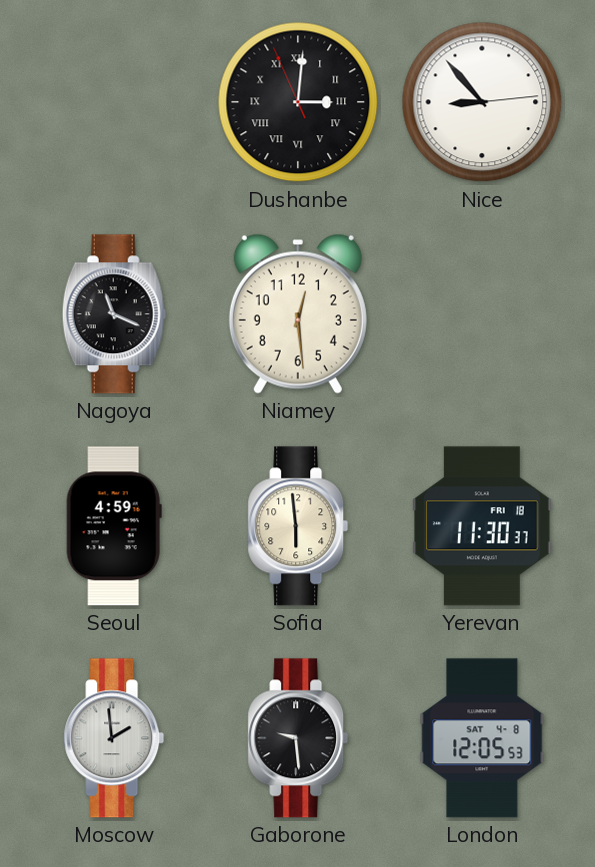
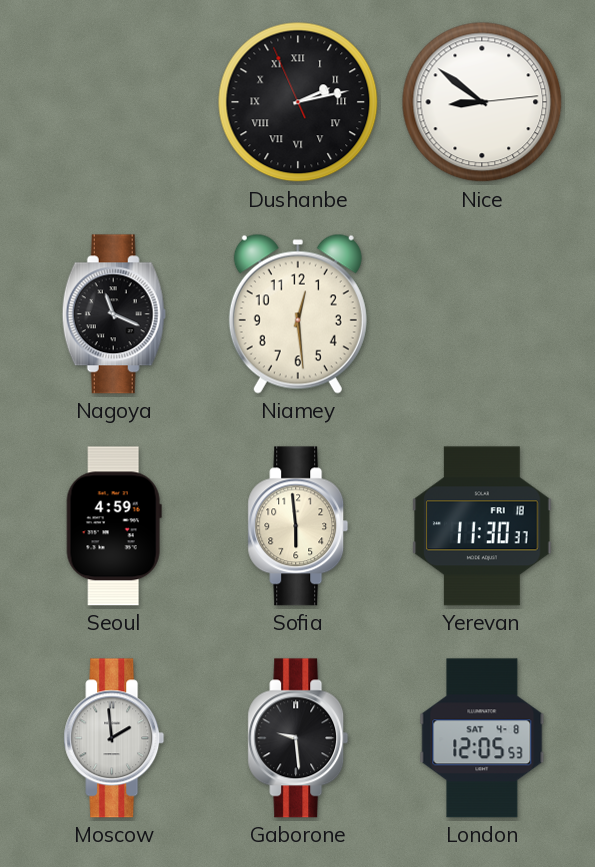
Dushanbe: 3:00 -> 2:12
Nice: 8:53 -> 8:51
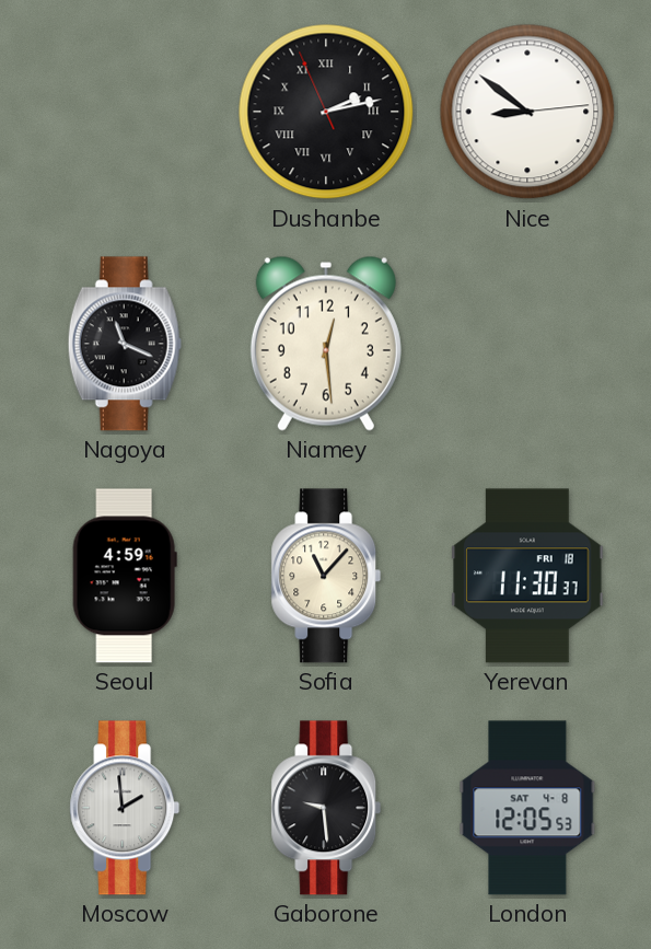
Sofia: 5:59 -> 11:07
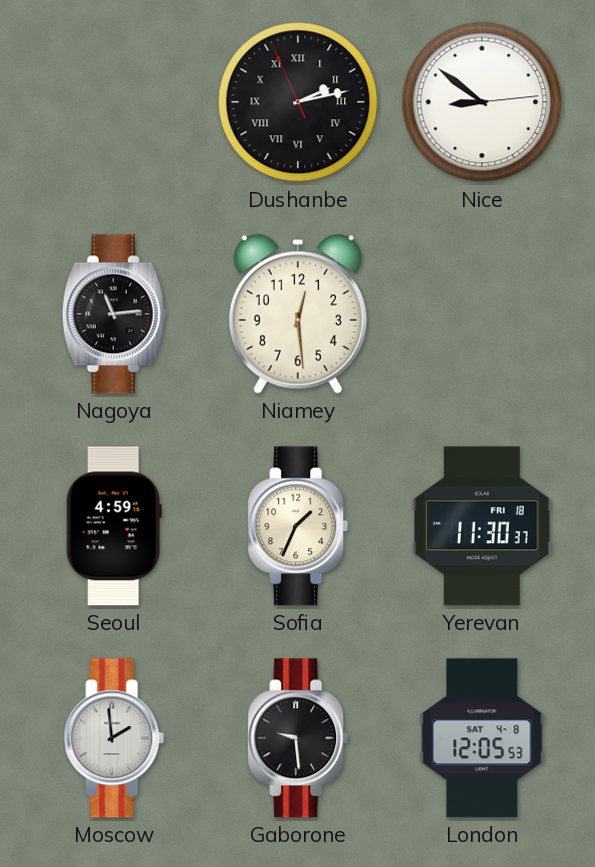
Nagoya: 11:19 -> 11:14
Sofia: 11:07 -> 1:34
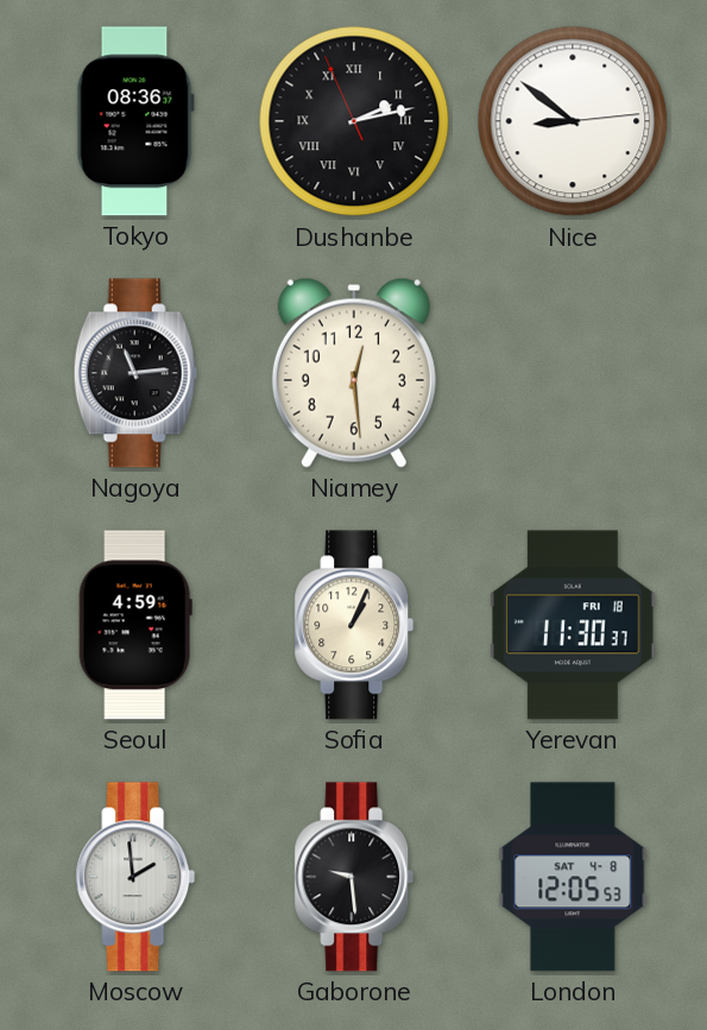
Tokyo: none -> 08:36
Sofia: 1:34 -> 1:04
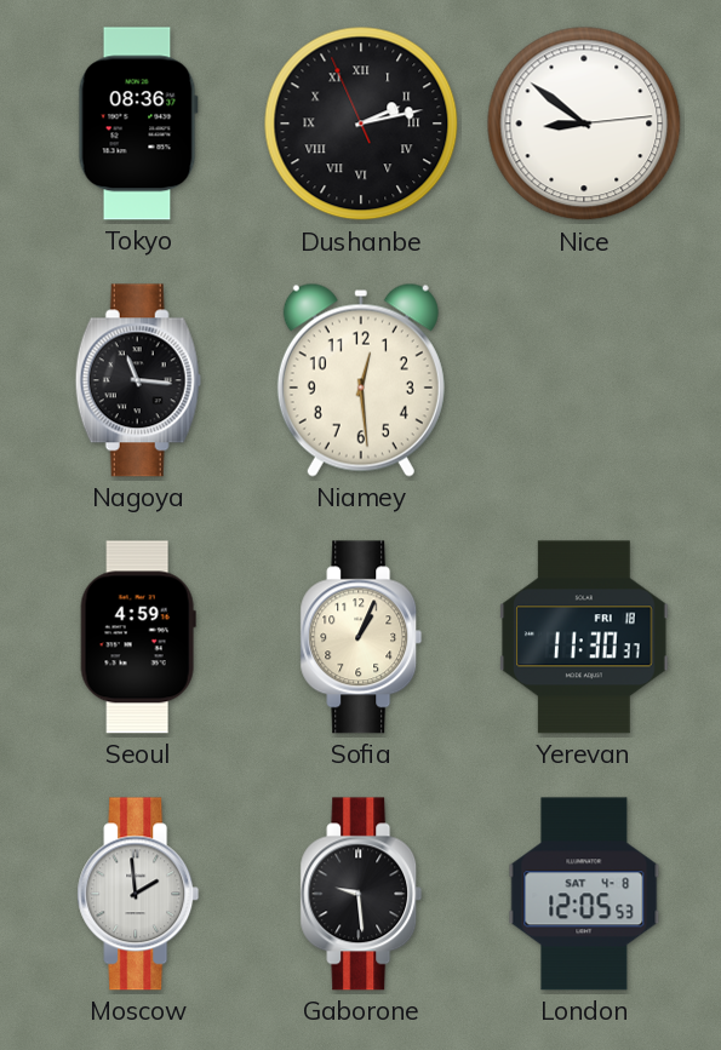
Nagoya: 11:14 -> 11:16
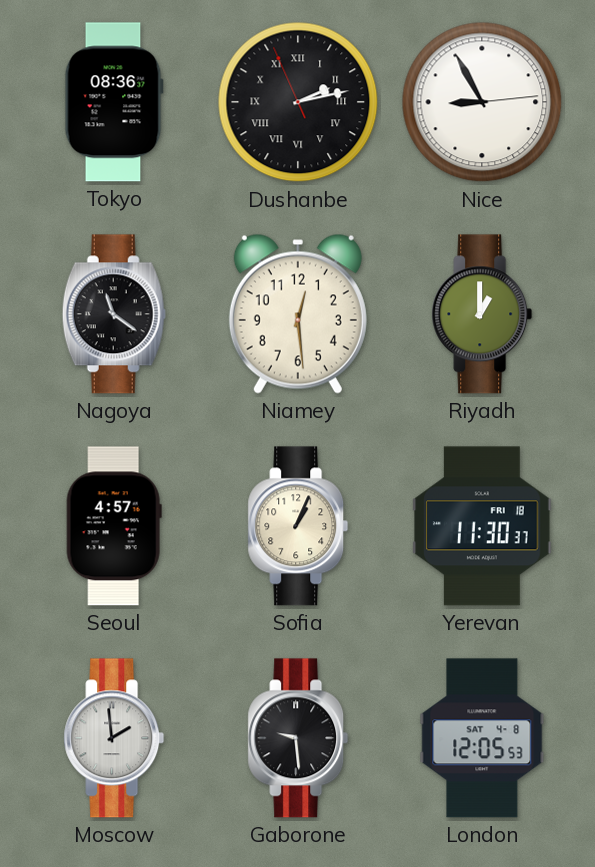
Nice: 8:51 -> 8:55
Nagoya: 11:16 -> 11:21
Riyadh: none -> 1:00
Seoul: 4:59 -> 4:57
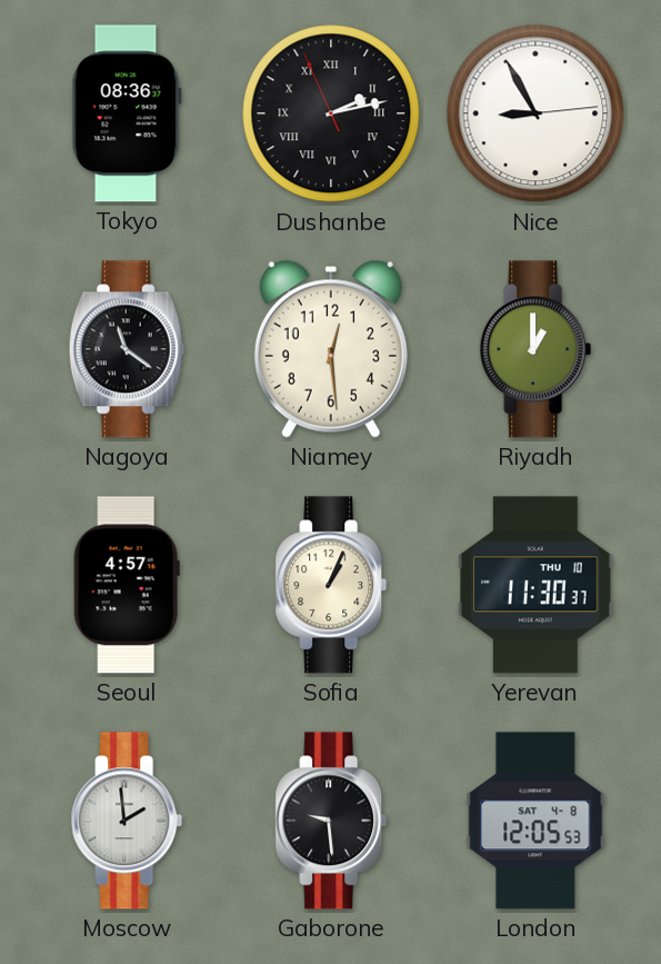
Yerevan date: FRI 18 -> THU 10
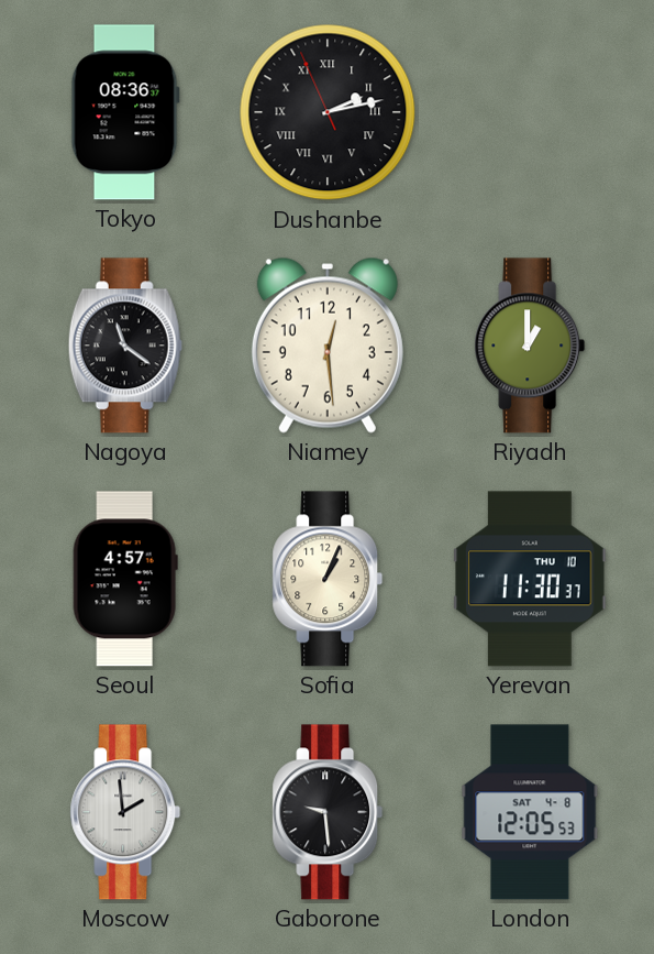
Nice: 8:55 -> none
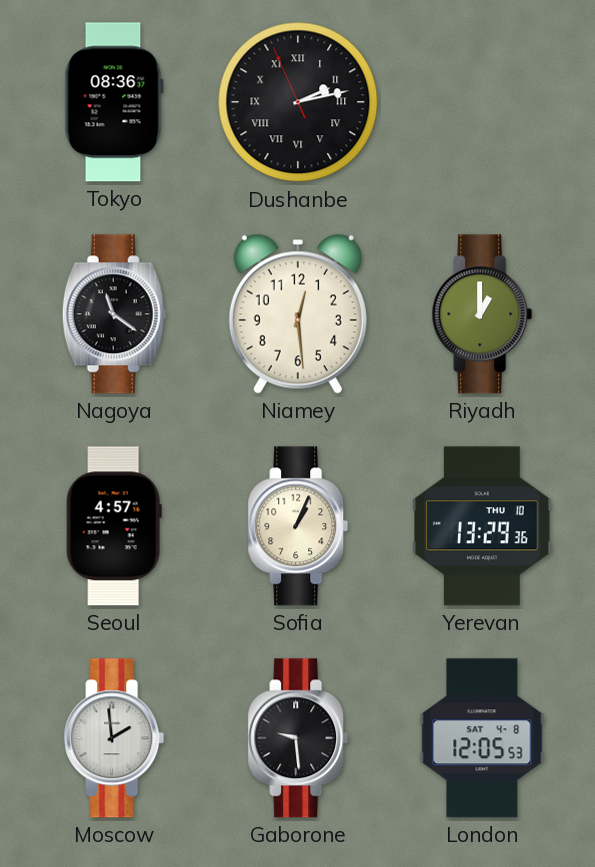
Yerevan: 11:30 -> 13:29
